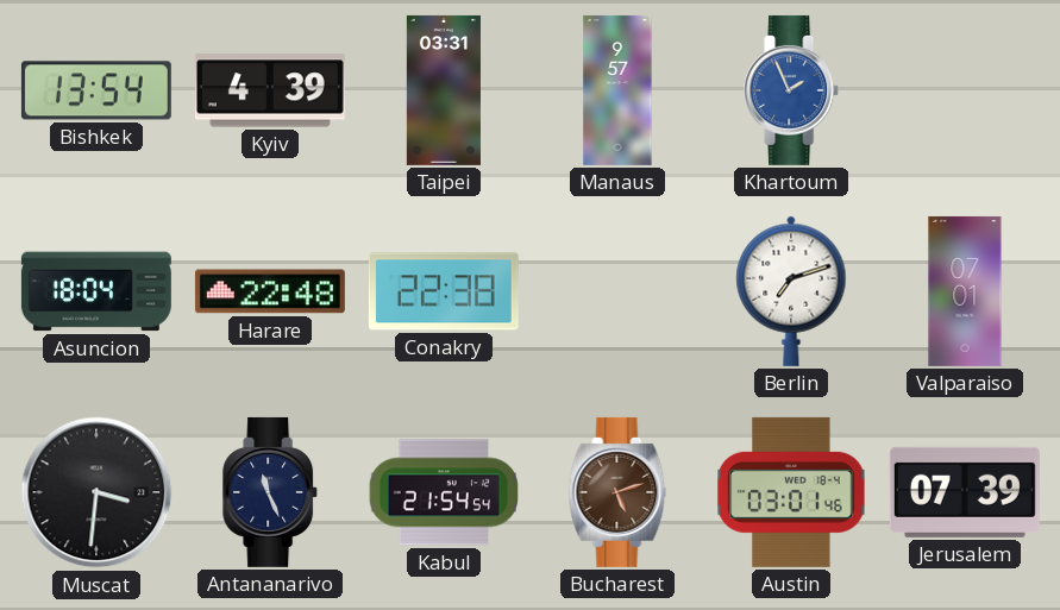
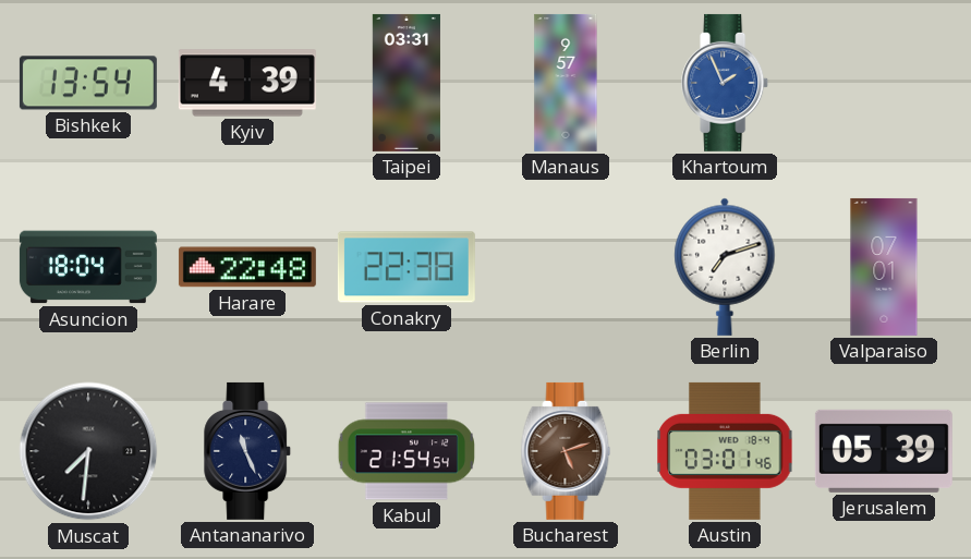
Muscat: 3:31 -> 7:31
Jerusalem: 07:39 -> 05:39
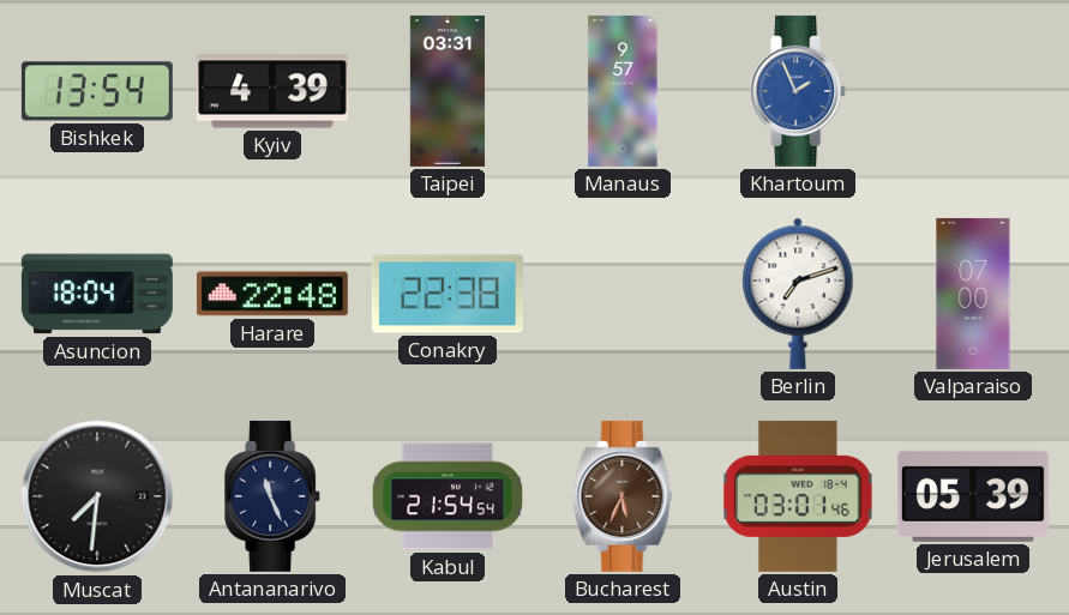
Valparaiso: 07:01 -> 07:00
Bucharest: 5:12 -> 5:34
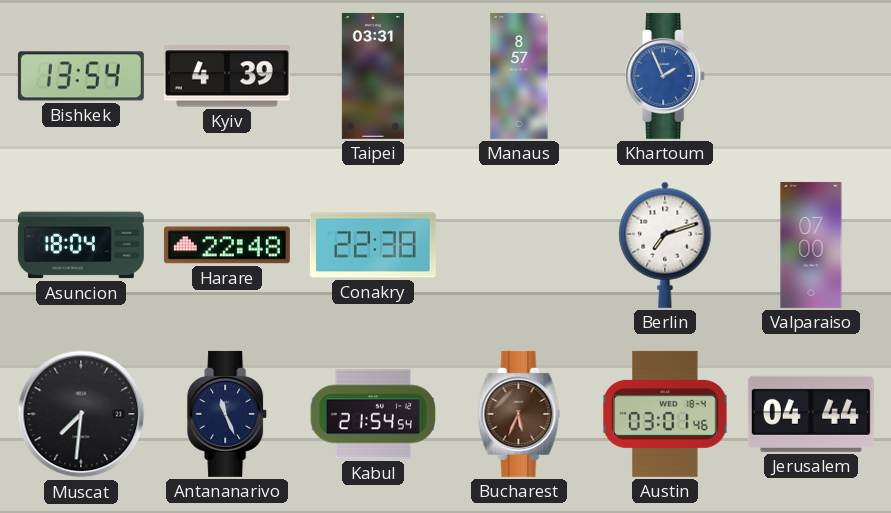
Manaus: 9:57 -> 8:57
Jerusalem: 05:39 -> 04:44
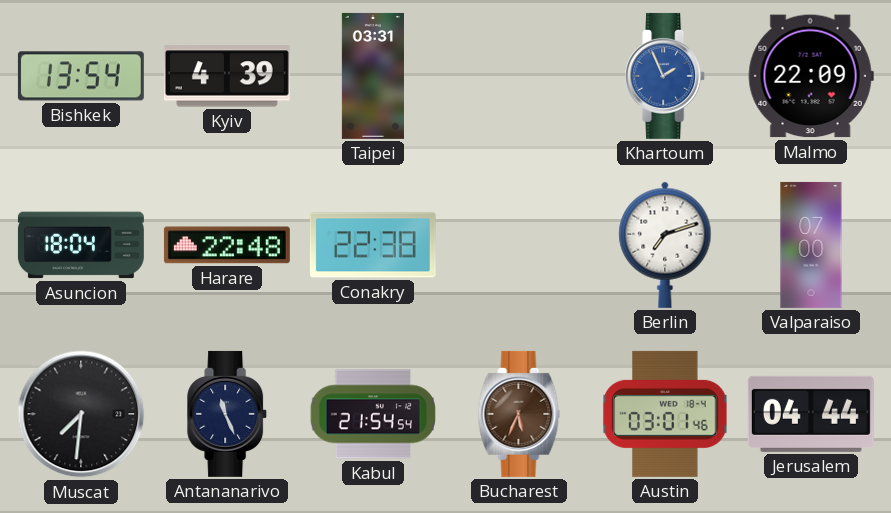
Manaus: 8:57 -> none
Malmo: none -> 22:09
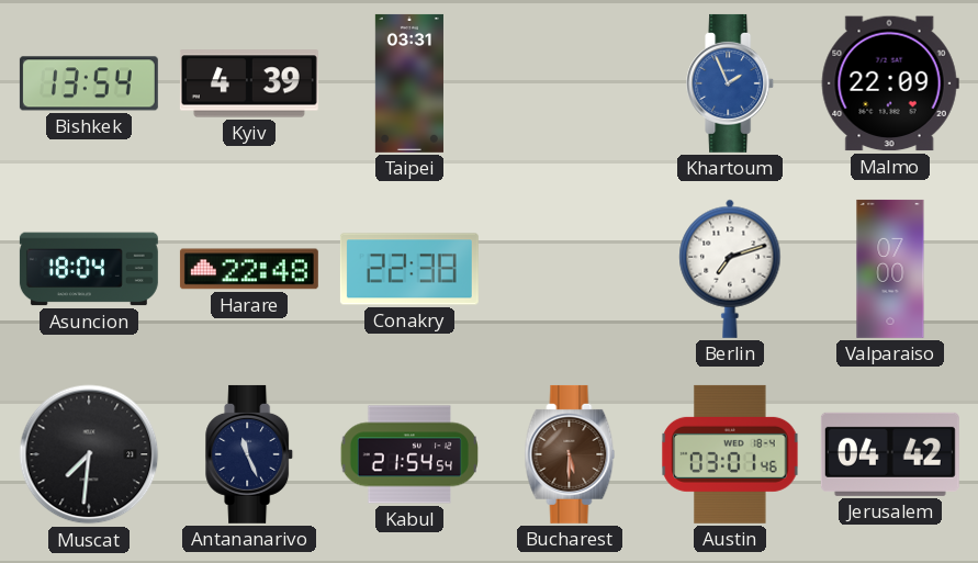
Bucharest: 5:34 -> 5:30
Jerusalem: 04:44 -> 04:42
